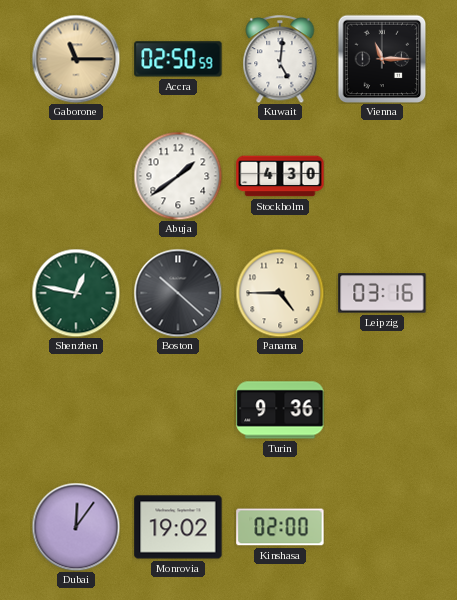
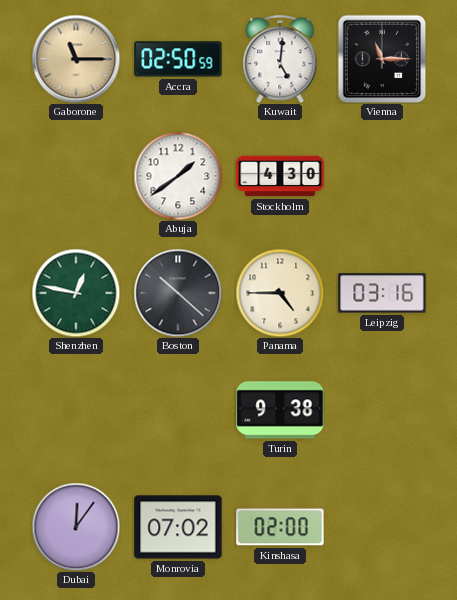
Turin: 9:36 -> 9:38
Monrovia: 19:02 -> 07:02
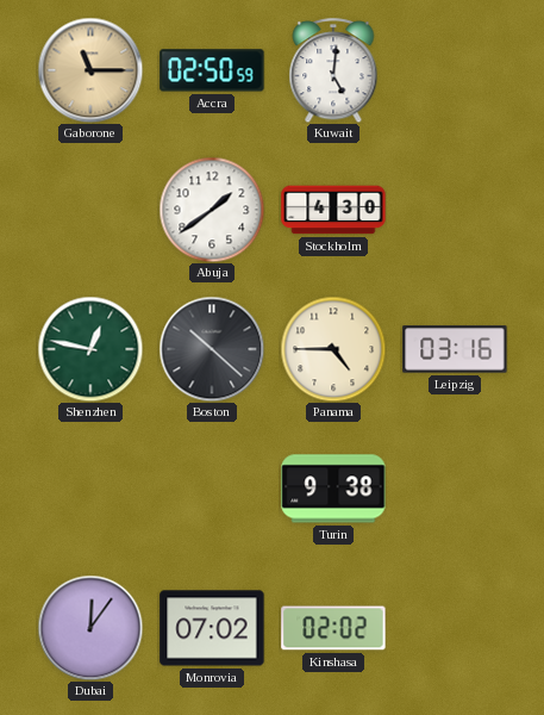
Vienna: 11:15 -> none
Kinshasa: 02:00 -> 02:02
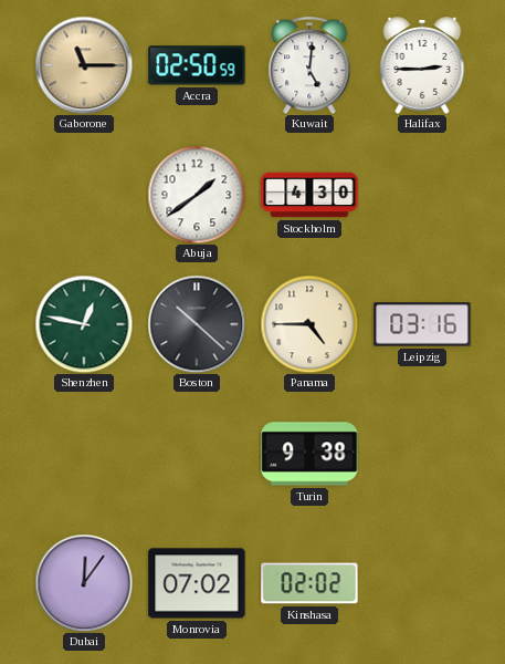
Halifax: none -> 2:45
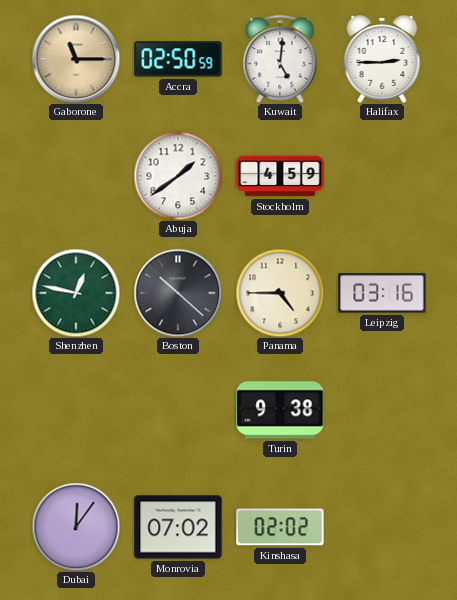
Stockholm: 4:30 -> 4:59
